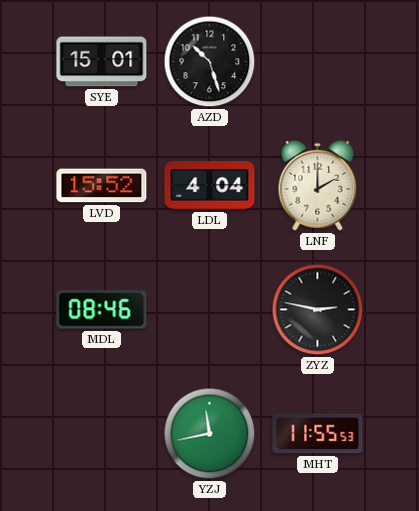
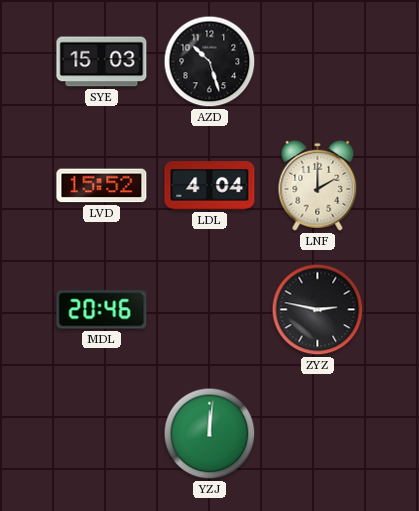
SYE: 15:01 -> 15:03
MDL: 08:46 -> 20:46
YZJ: 11:43 -> 12:01
MHT: 11:55 -> none
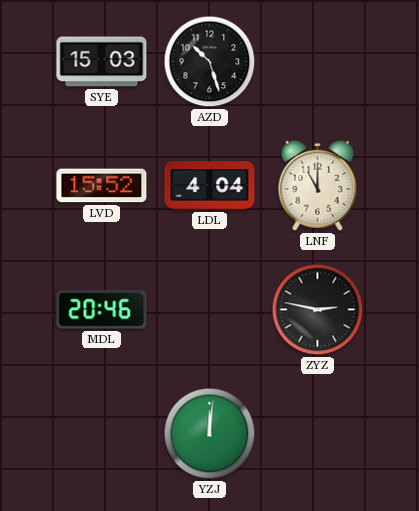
LNF: 2:00 -> 11:00
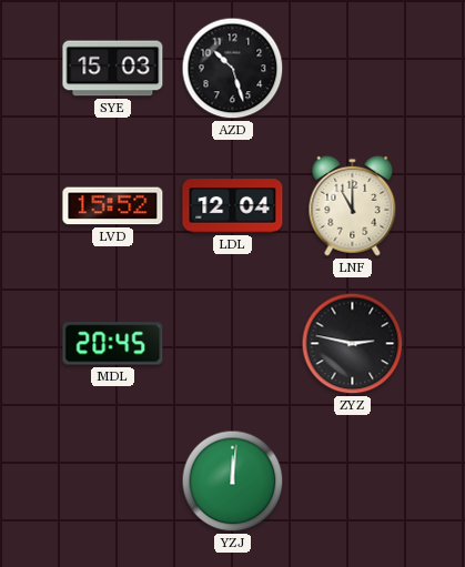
LDL: 4:04 -> 12:04
MDL: 20:46 -> 20:45
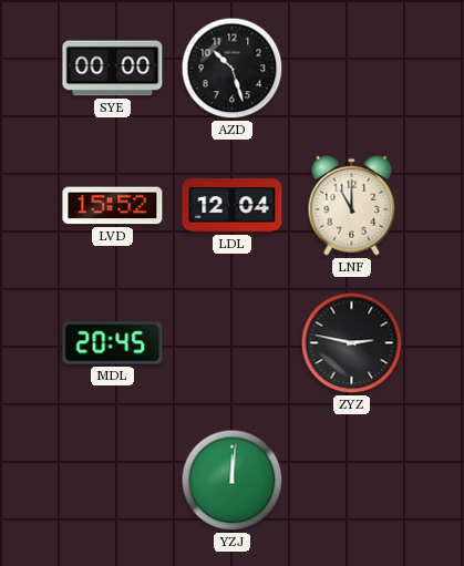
SYE: 15:03 -> 00:00
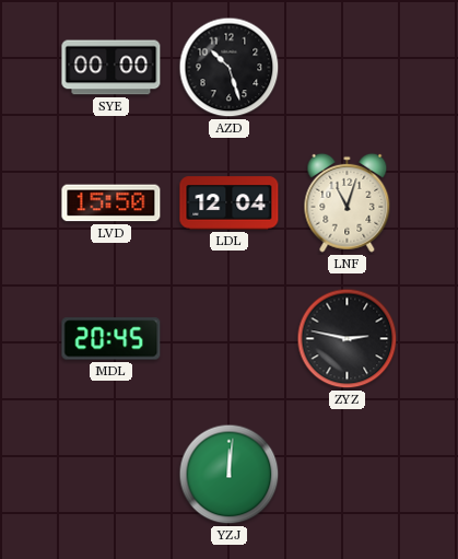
LVD: 15:52 -> 15:50
LNF: 11:00 -> 11:03
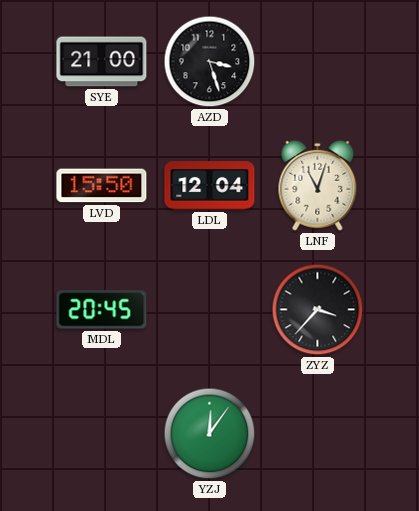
SYE: 00:00 -> 21:00
AZD: 10:27 -> 3:27
ZYZ: 2:47 -> 3:37
YZJ: 12:01 -> 12:06
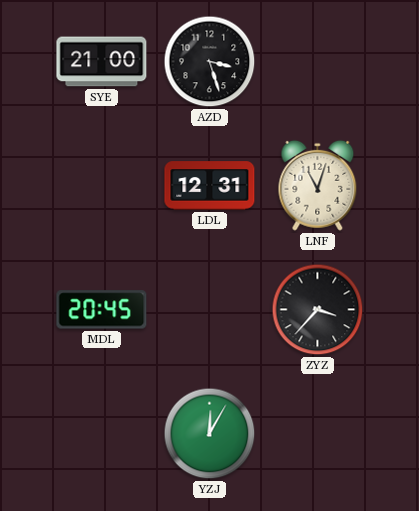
LVD: 15:50 -> none
LDL: 12:04 -> 12:31
YZJ: 12:06 -> 12:05
